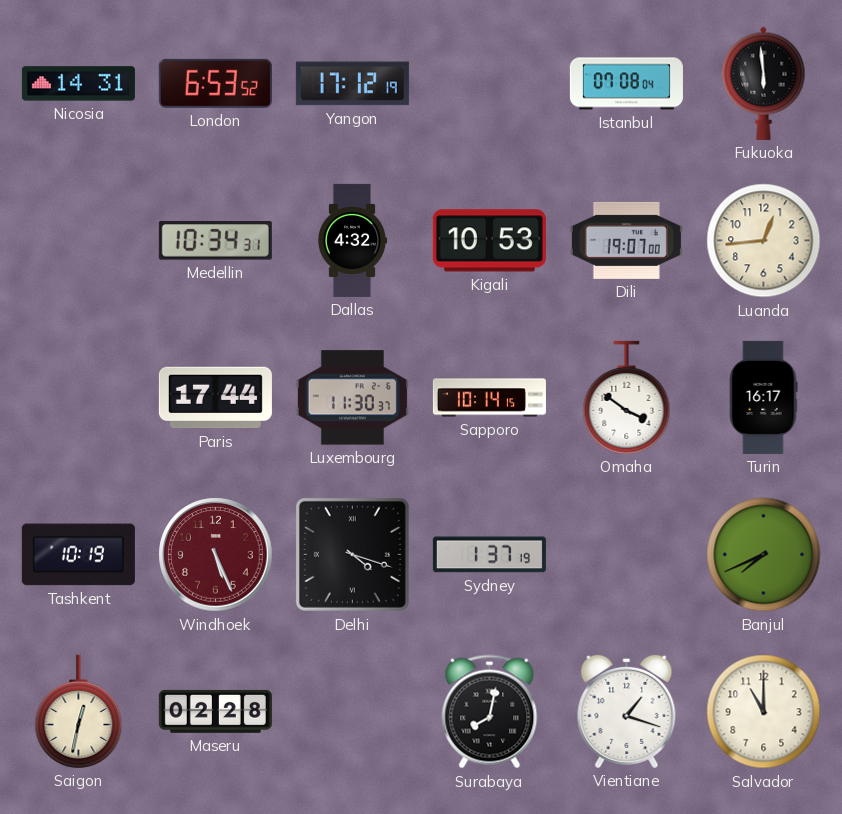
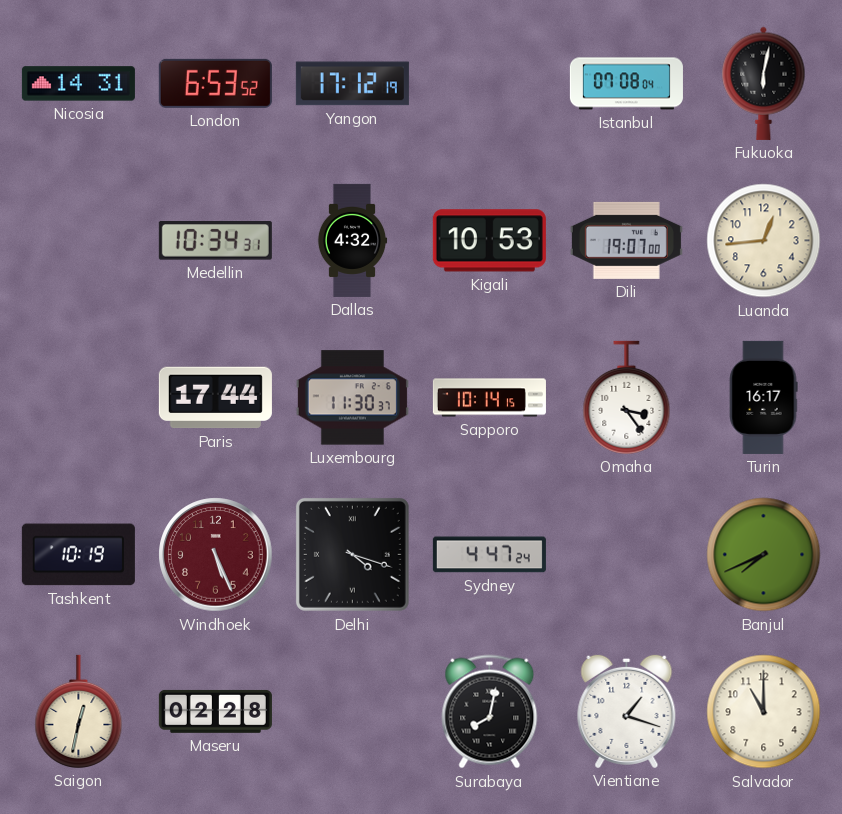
Fukuoka: 5:59 -> 6:02
Omaha: 3:51 -> 3:24
Sydney: 1:37 -> 4:47
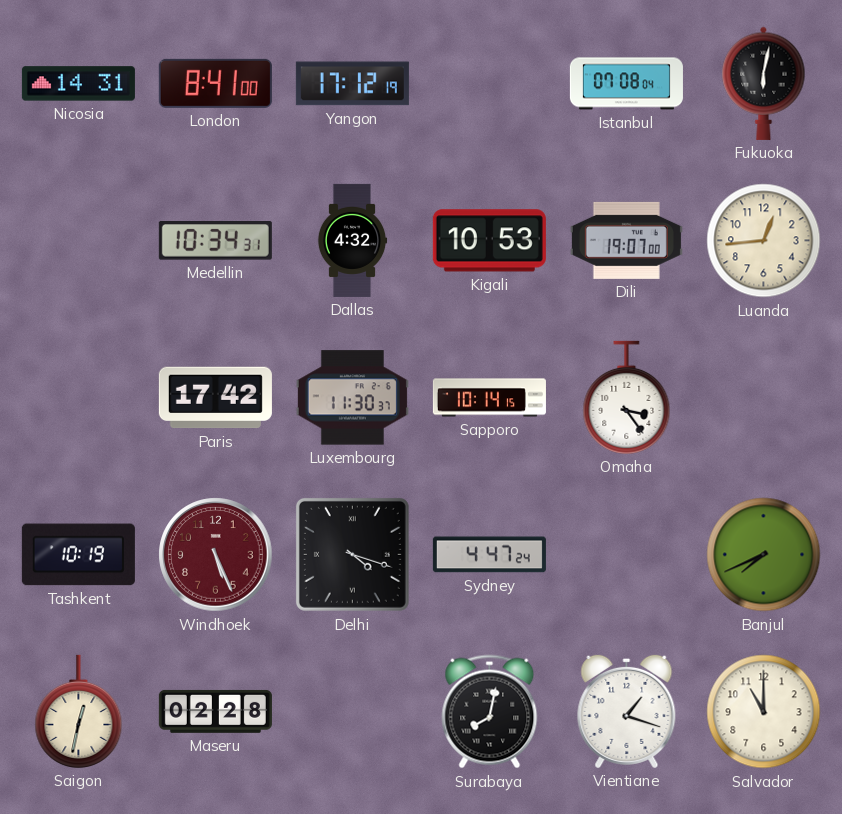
London: 6:53 -> 8:41
Paris: 17:44 -> 17:42
Turin: 16:17 -> none
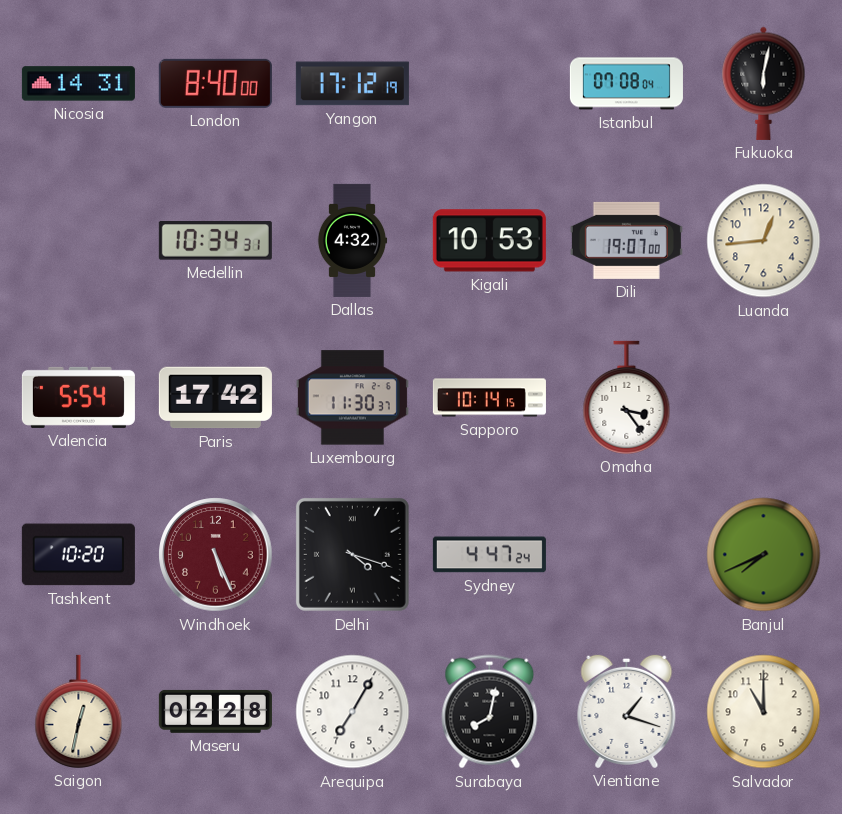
London: 8:41 -> 8:40
Valencia: none -> 5:54
Tashkent: 10:19 -> 10:20
Arequipa: none -> 7:05
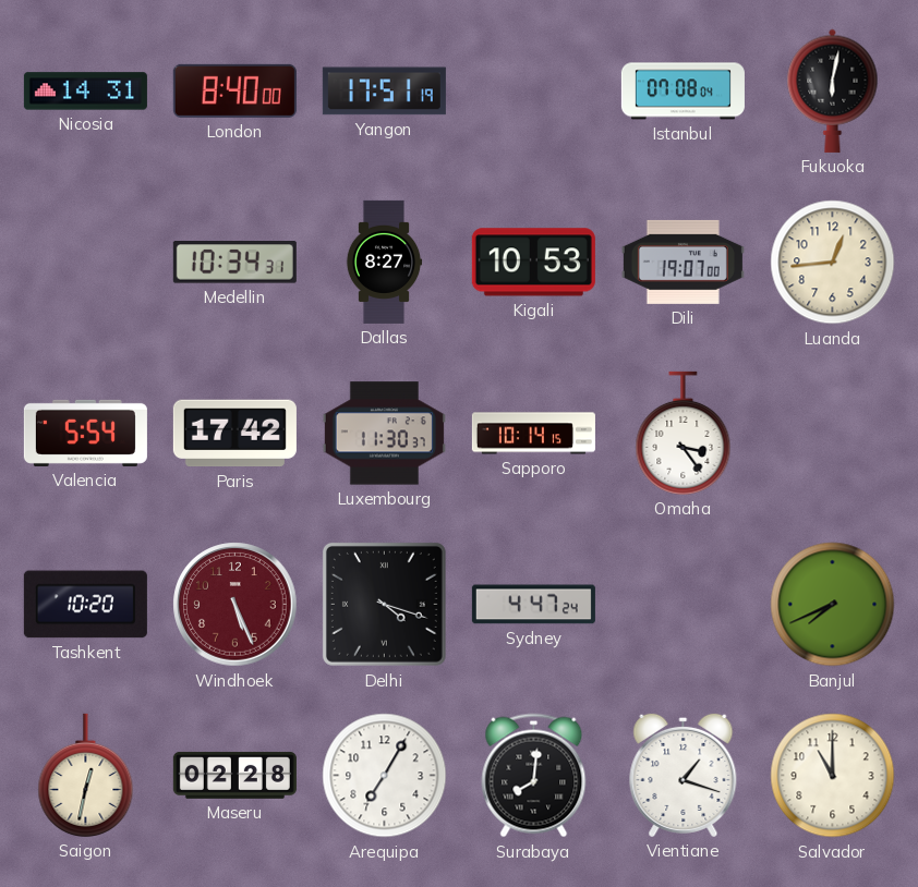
Yangon: 17:12 -> 17:51
Dallas: 4:32 -> 8:27
Surabaya: 8:02 -> 8:01
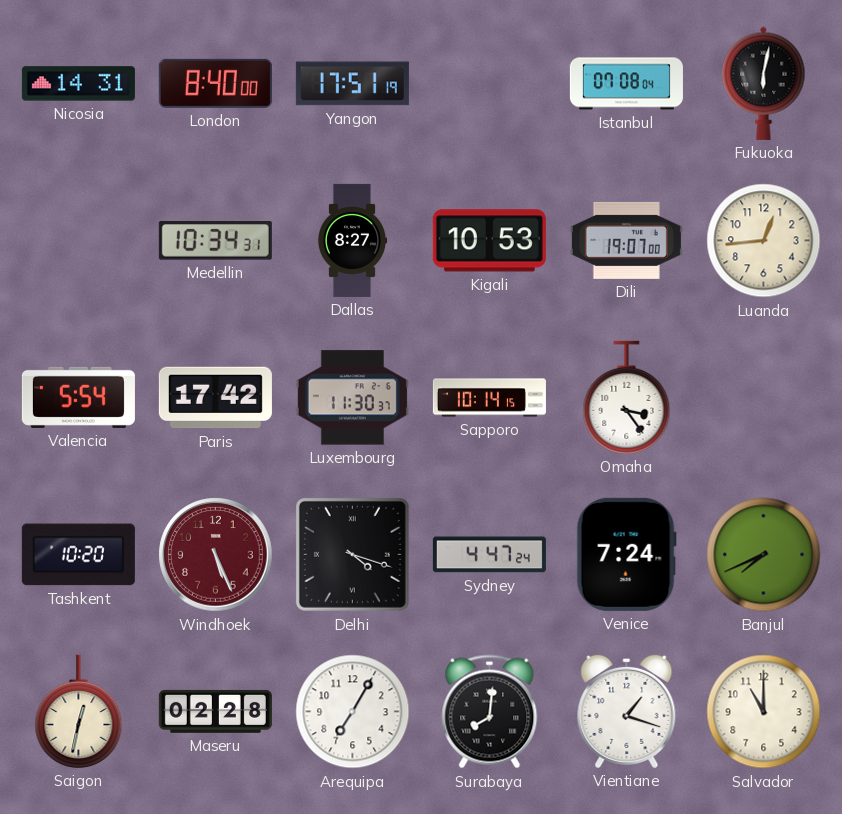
Venice: none -> 7:24
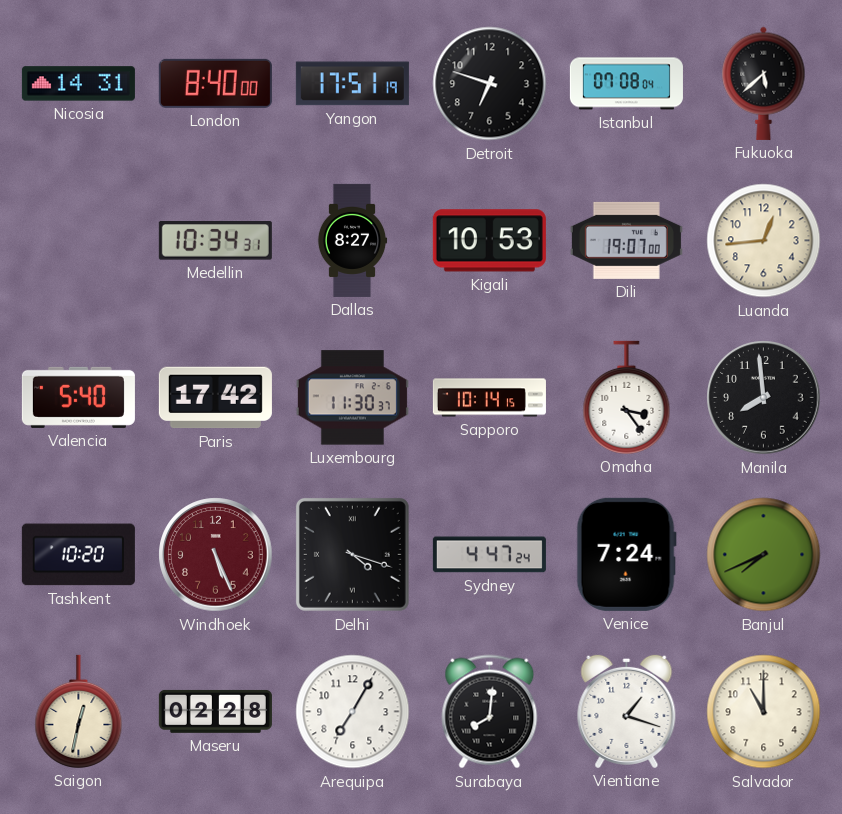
Detroit: none -> 6:48
Fukuoka: 6:02 -> 5:38
Valencia: 5:54 -> 5:40
Manila: none -> 7:59
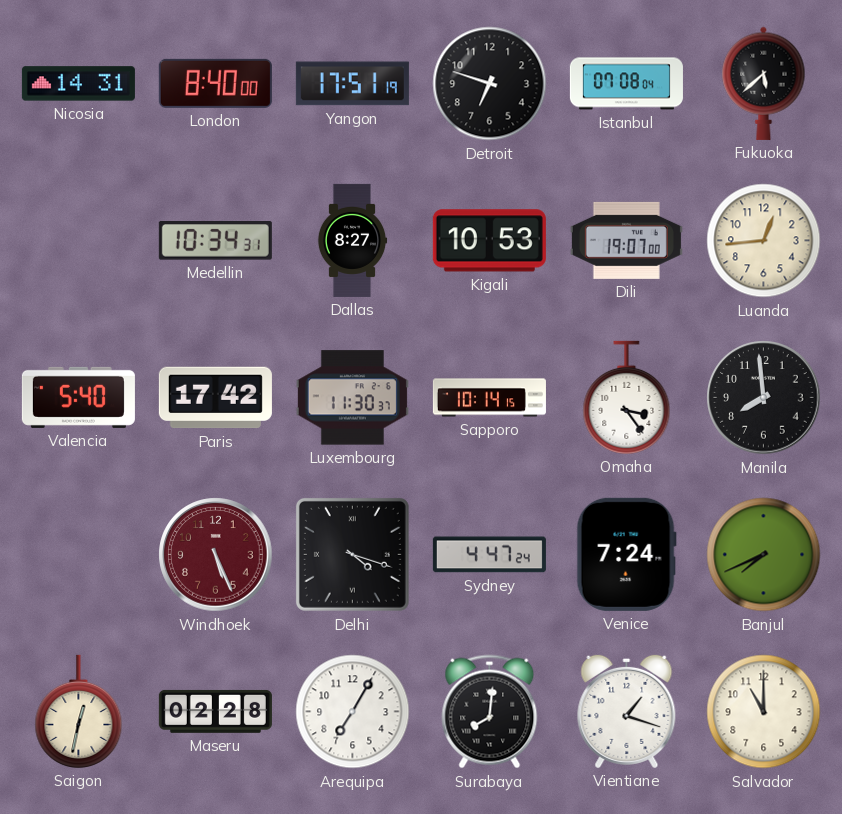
Tashkent: 10:20 -> none
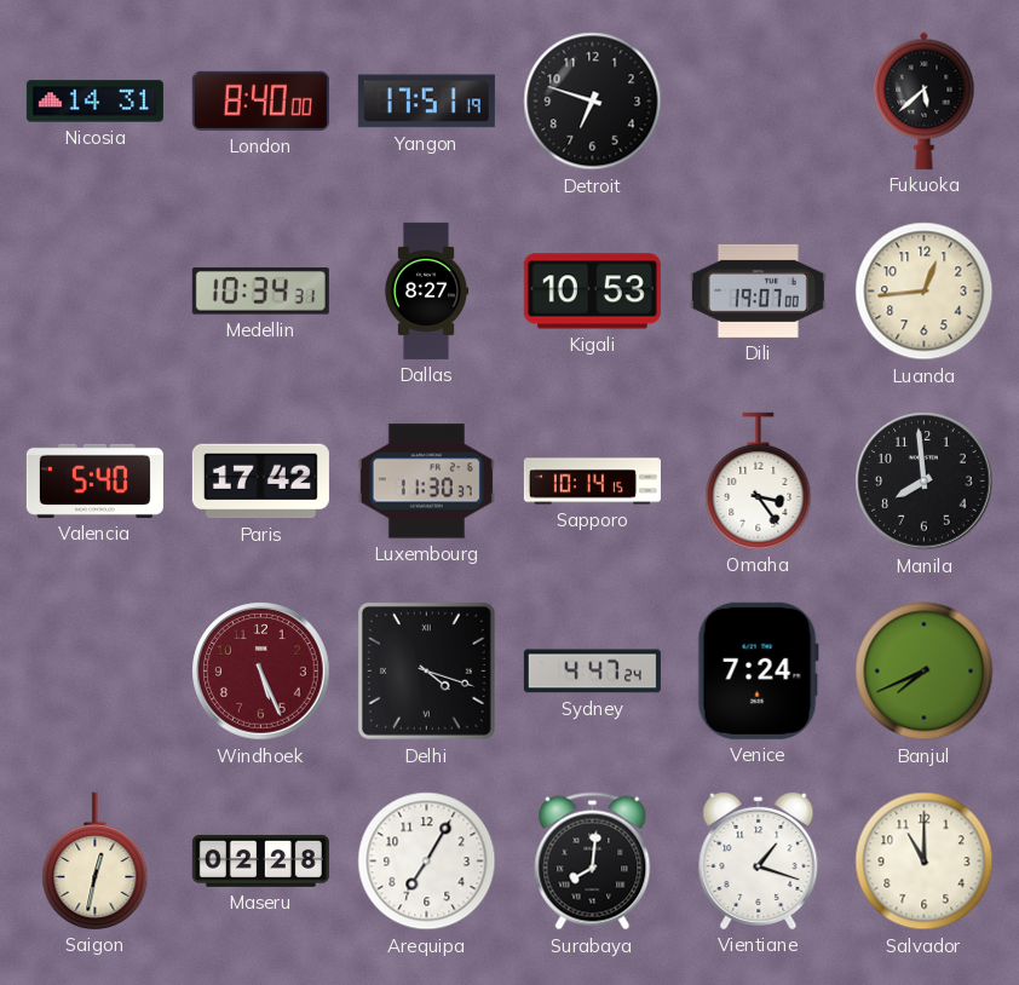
Istanbul: 07:08 -> none
